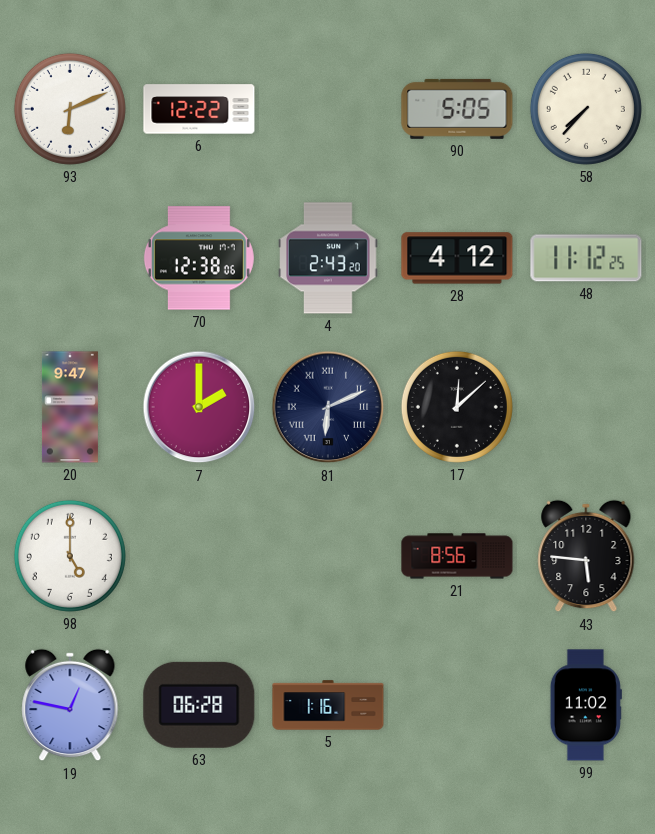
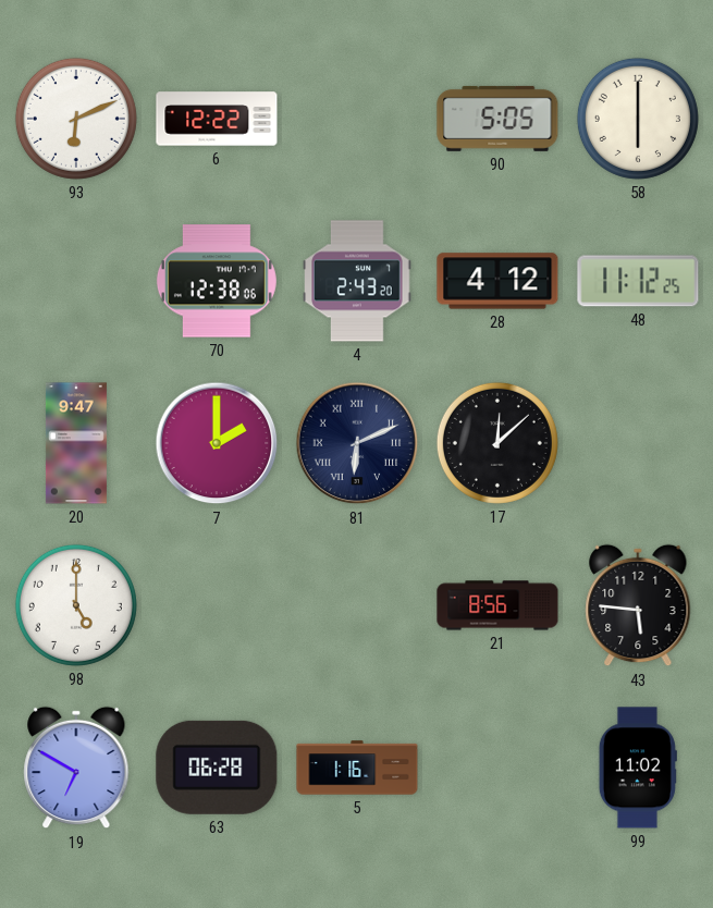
58: 7:37 -> 6:00
19: 12:47 -> 6:50
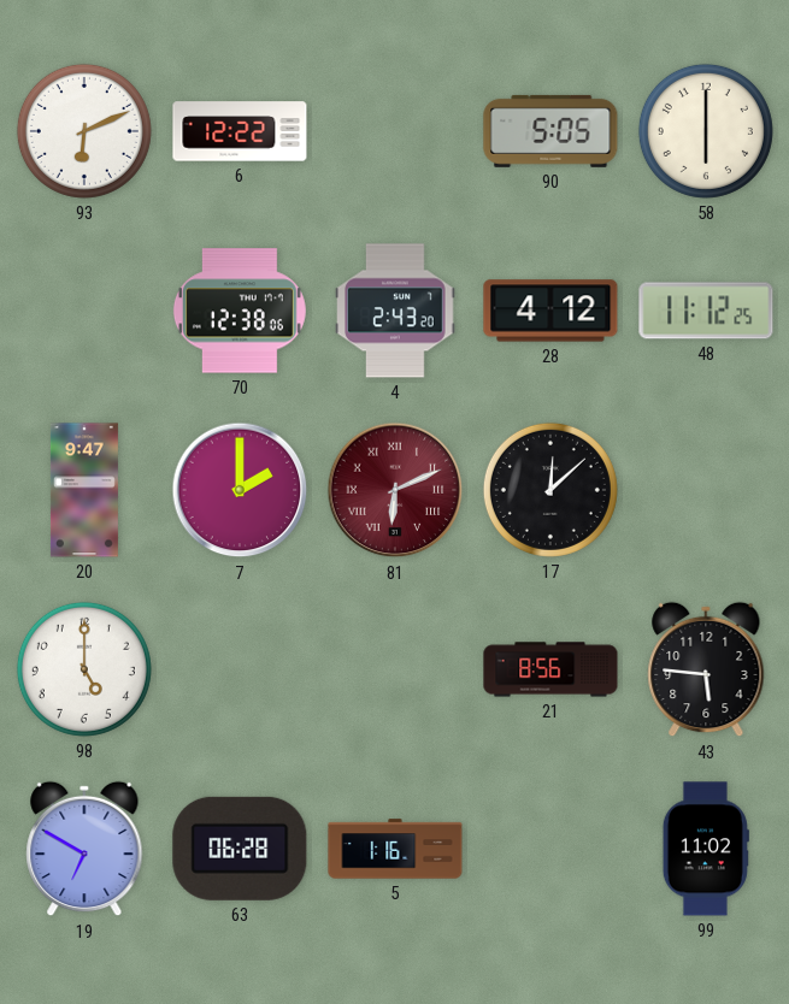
81 dial: navy -> burgundy
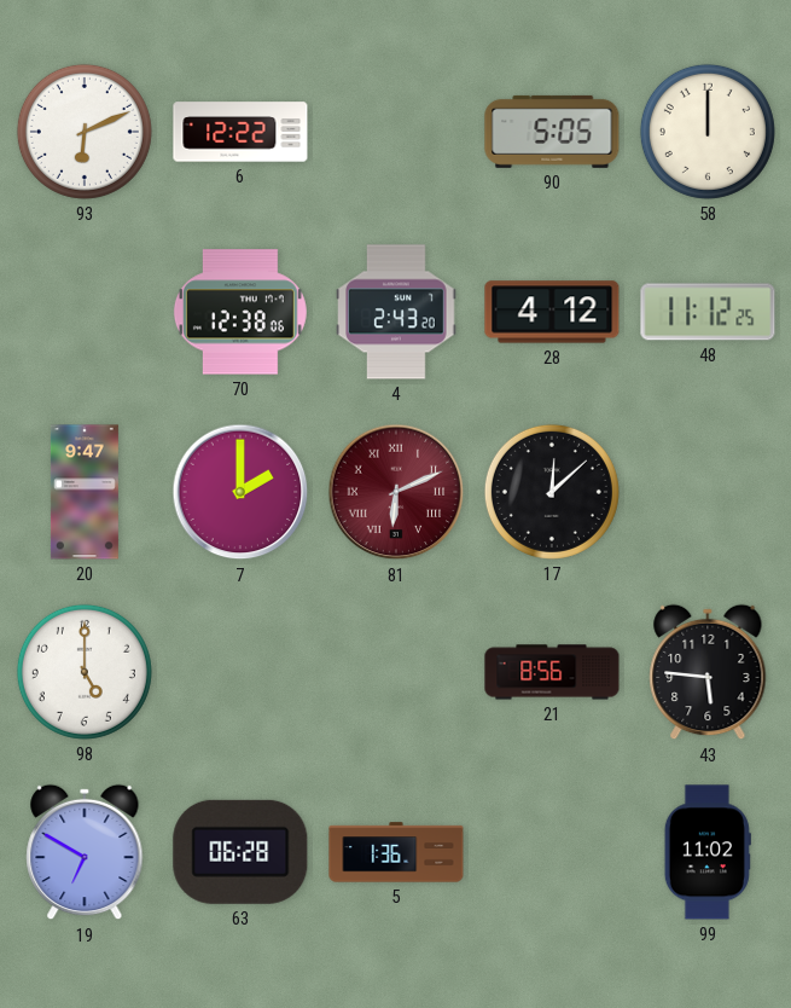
58: 6:00 -> 12:00
5: 1:16 -> 1:36
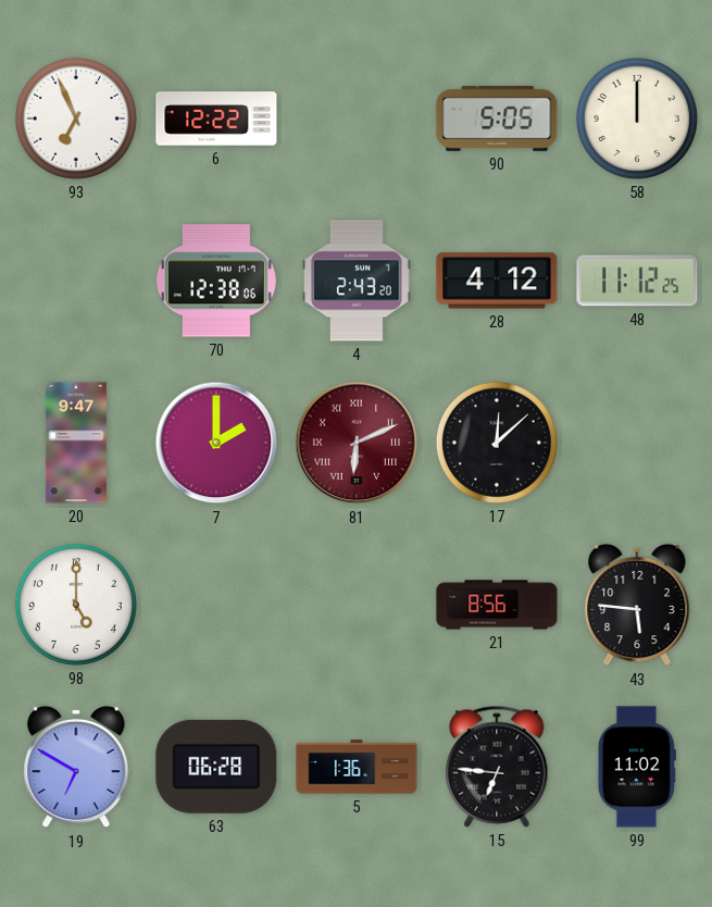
93: 6:11 -> 6:56
15: none -> 6:46
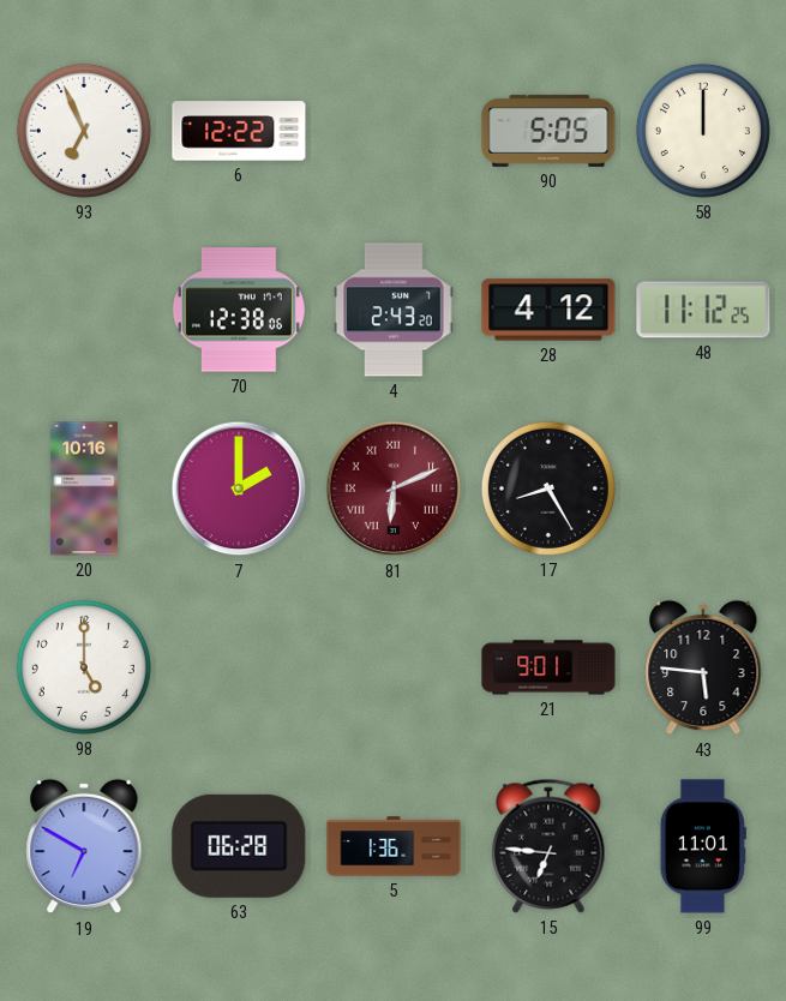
20: 9:47 -> 10:16
17: 12:08 -> 8:25
21: 8:56 -> 9:01
99: 11:02 -> 11:01
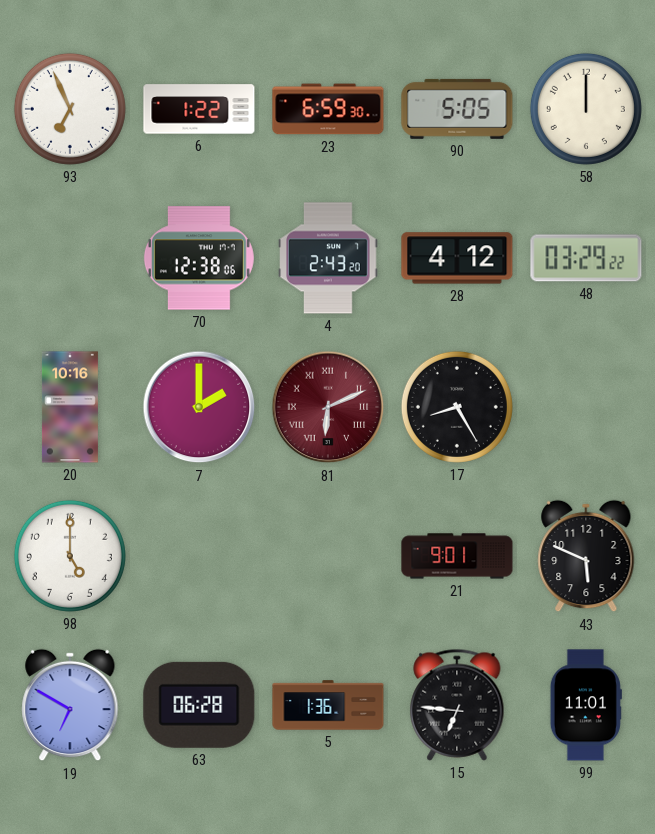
6: 12:22 -> 1:22
23: none -> 6:59
48: 11:12 -> 03:29
43: 5:46 -> 5:49
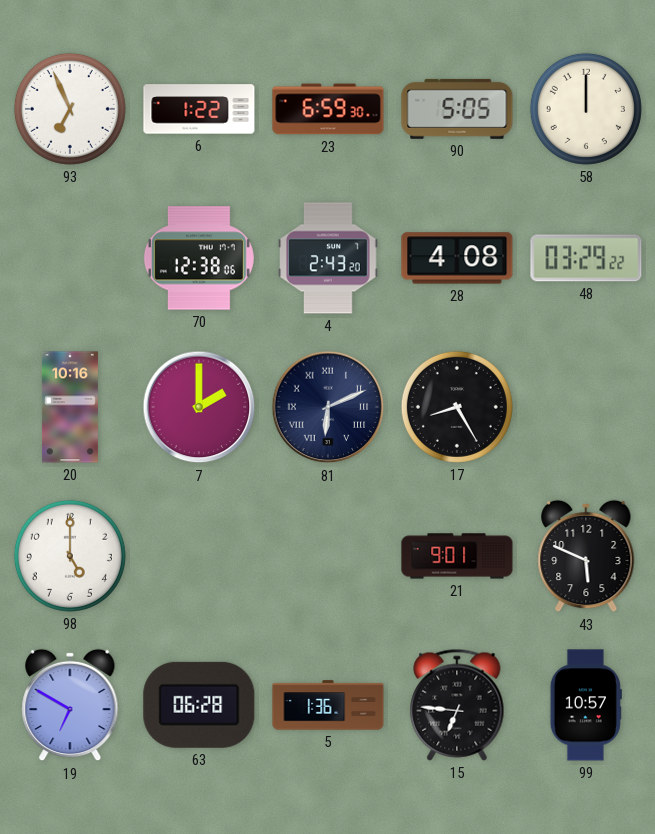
28: 4:12 -> 4:08
81 dial: burgundy -> navy
99: 11:01 -> 10:57
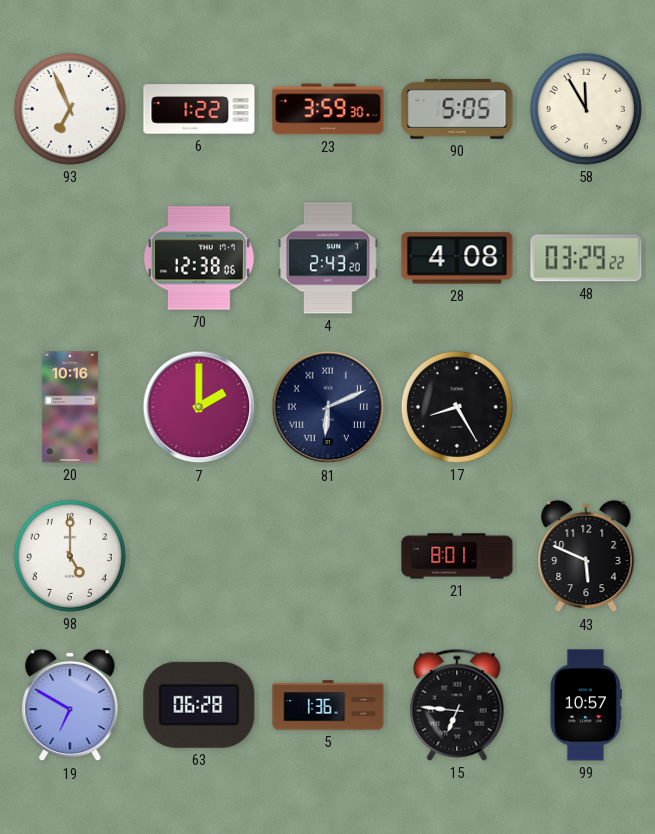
23: 6:59 -> 3:59
58: 12:00 -> 11:55
21: 9:01 -> 8:01
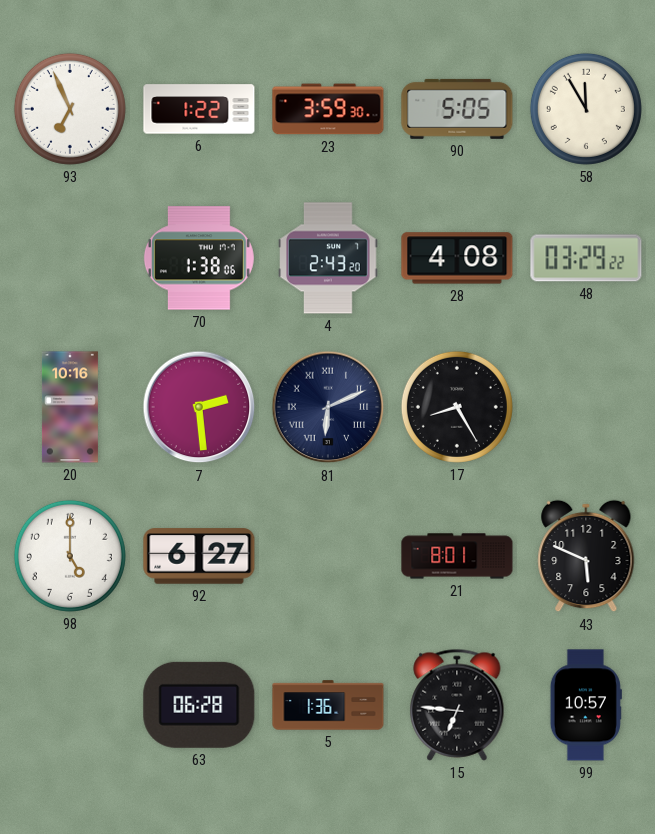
70: 12:38 -> 1:38
7: 2:00 -> 2:29
92: none -> 6:27
19: 6:50 -> none
